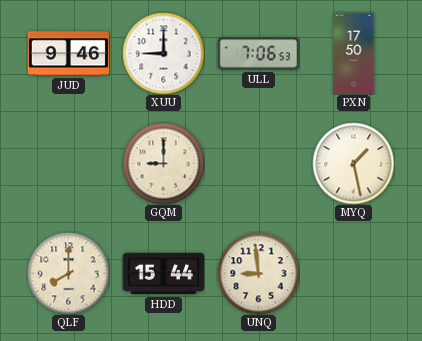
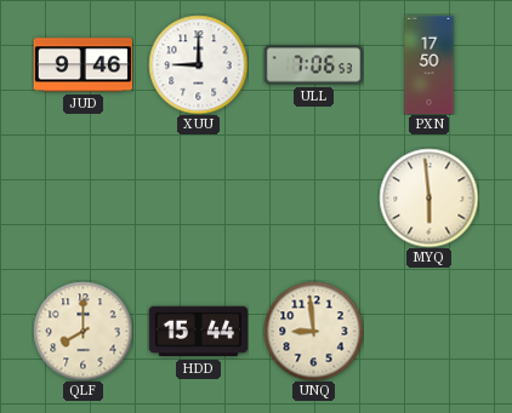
GQM: 9:00 -> none
MYQ: 1:28 -> 5:59
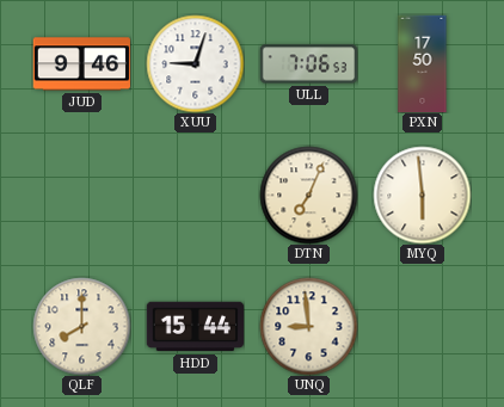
XUU: 9:00 -> 9:03
DTN: none -> 7:04
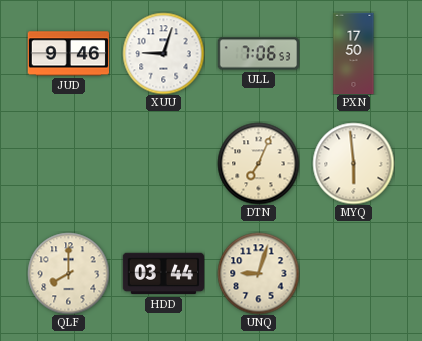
HDD: 15:44 -> 03:44
UNQ: 8:59 -> 9:03
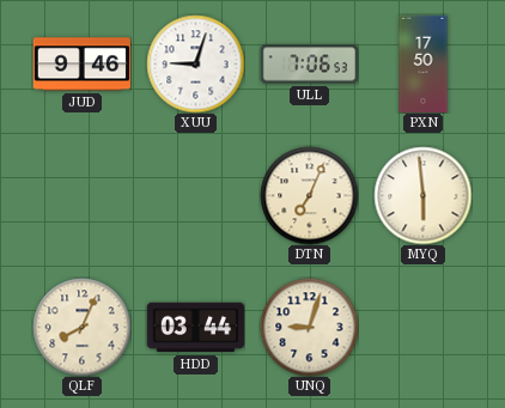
QLF: 8:00 -> 8:04
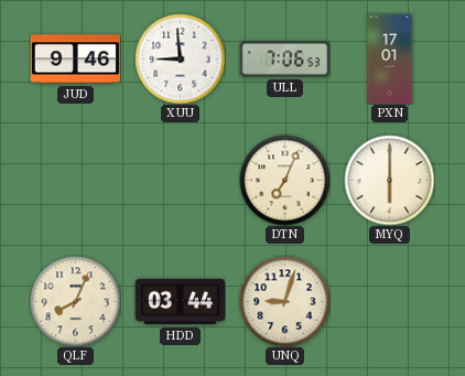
XUU: 9:03 -> 8:59
PXN: 17:50 -> 17:01
MYQ: 5:59 -> 6:00
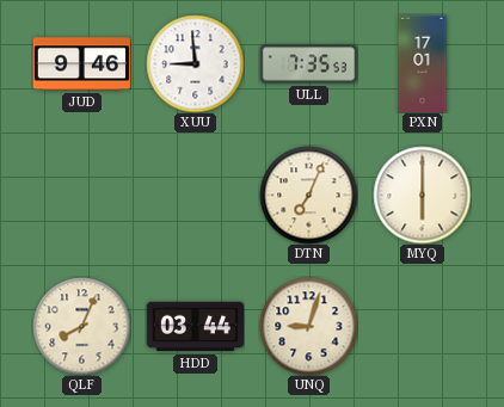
ULL: 7:06 -> 7:35
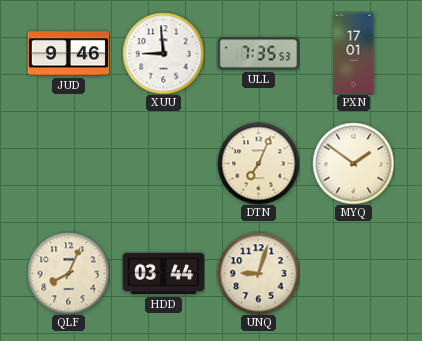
MYQ: 6:00 -> 1:51
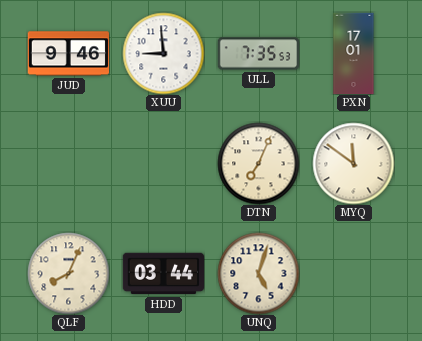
MYQ: 1:51 -> 11:51
UNQ: 9:03 -> 5:03
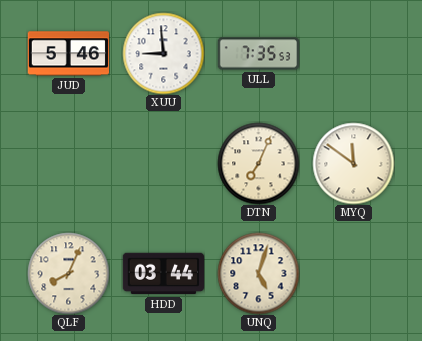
JUD: 9:46 -> 5:46
PXN: 17:01 -> none
